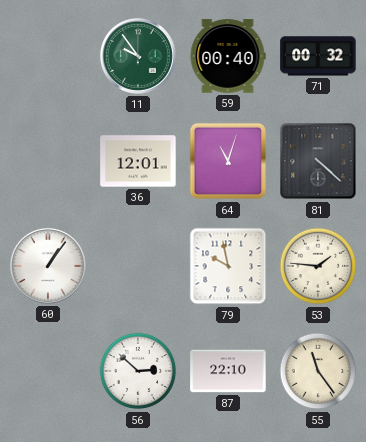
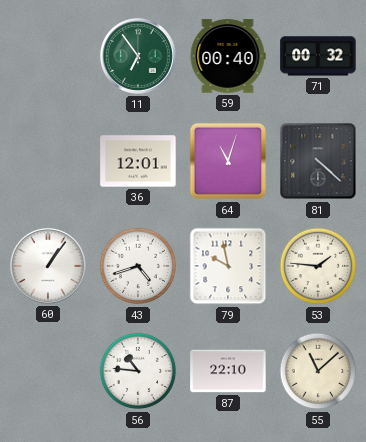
11: 9:54 -> 6:54
43: none -> 4:42
56: 2:52 -> 10:46
55: 11:24 -> 11:08
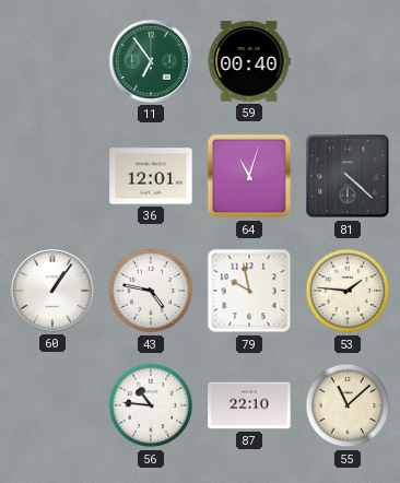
71: 00:32 -> none
43: 4:42 -> 4:47
